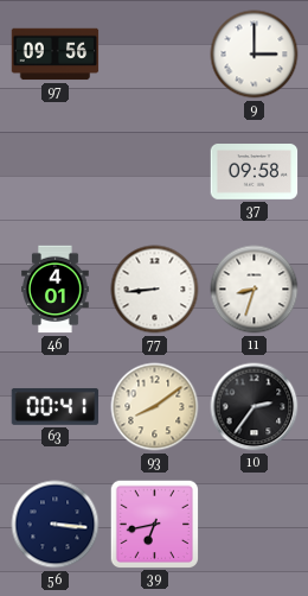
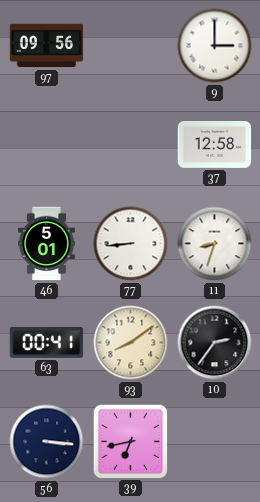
37: 09:58 -> 12:58
46: 4:01 -> 5:01
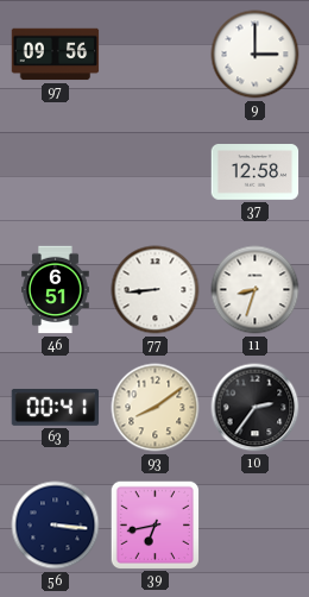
46: 5:01 -> 6:51
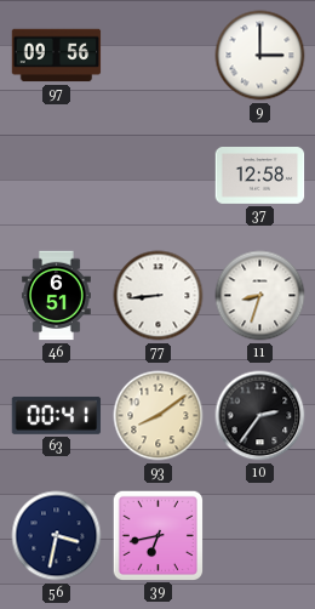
56: 3:16 -> 3:32
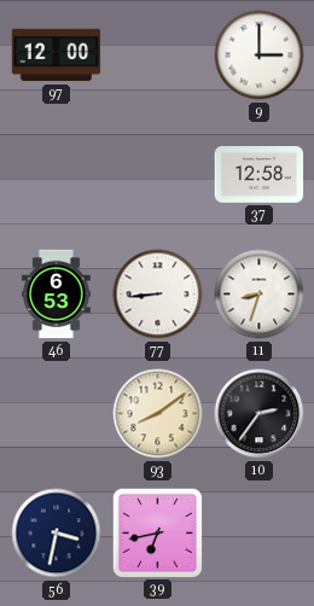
97: 09:56 -> 12:00
46: 6:51 -> 6:53
63: 00:41 -> none
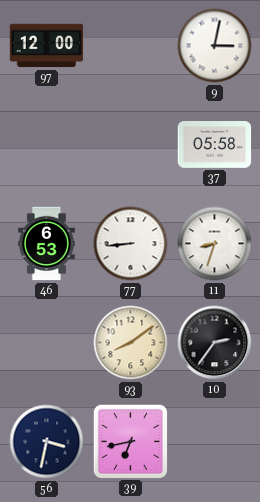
9: 3:00 -> 3:02
37: 12:58 -> 05:58
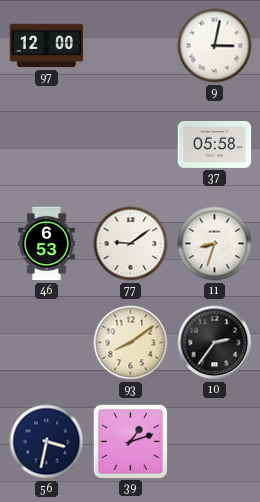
77: 8:44 -> 9:09
39: 6:43 -> 1:12
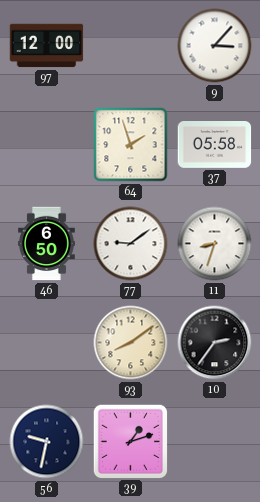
9: 3:02 -> 3:07
64: none -> 1:57
46: 6:53 -> 6:50
56: 3:32 -> 9:32
